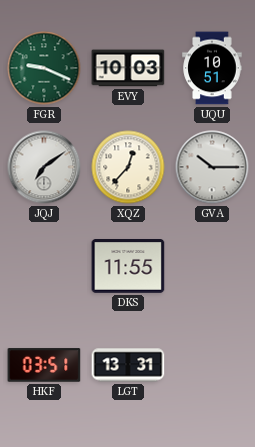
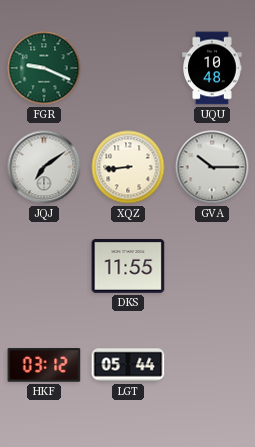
EVY: 10:03 -> none
UQU: 10:51 -> 10:48
XQZ: 12:37 -> 8:44
HKF: 03:51 -> 03:12
LGT: 13:31 -> 05:44
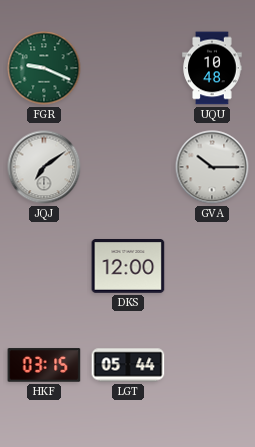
XQZ: 8:44 -> none
DKS: 11:55 -> 12:00
HKF: 03:12 -> 03:15
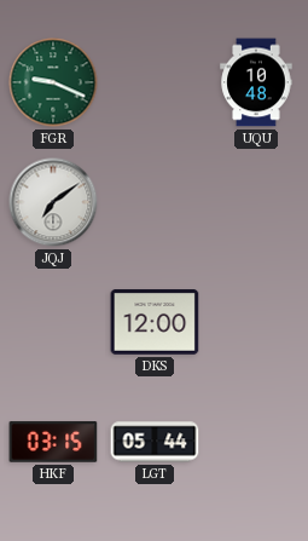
GVA: 10:15 -> none
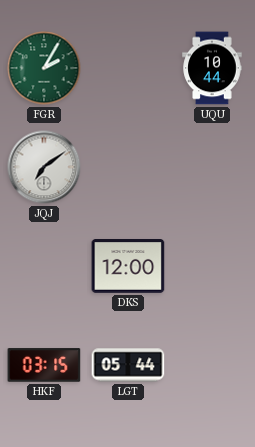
FGR: 9:19 -> 2:05
UQU: 10:48 -> 10:44
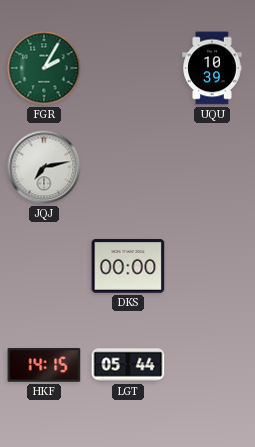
UQU: 10:44 -> 10:39
JQJ: 7:09 -> 7:13
DKS: 12:00 -> 00:00
HKF: 03:15 -> 14:15
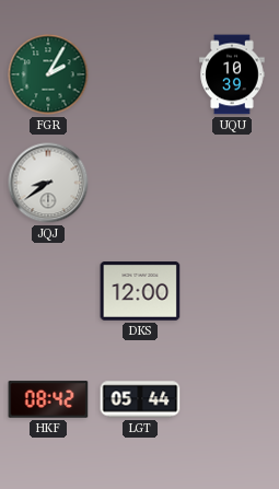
JQJ: 7:13 -> 8:39
DKS: 00:00 -> 12:00
HKF: 14:15 -> 08:42
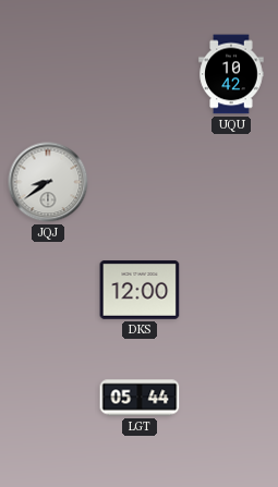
FGR: 2:05 -> none
UQU: 10:39 -> 10:42
HKF: 08:42 -> none
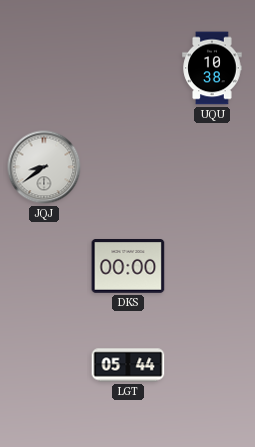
UQU: 10:42 -> 10:38
DKS: 12:00 -> 00:00
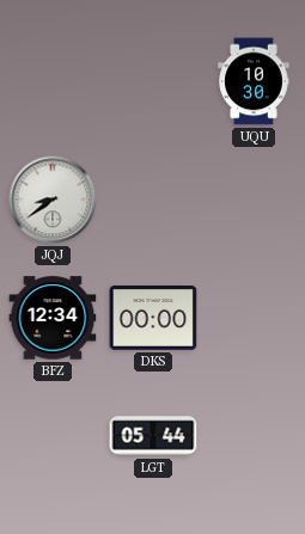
UQU: 10:38 -> 10:30
BFZ: none -> 12:34
